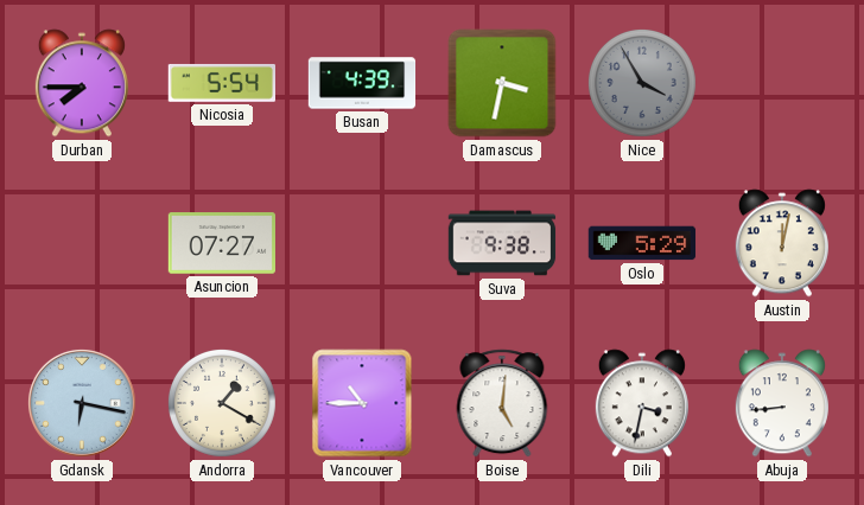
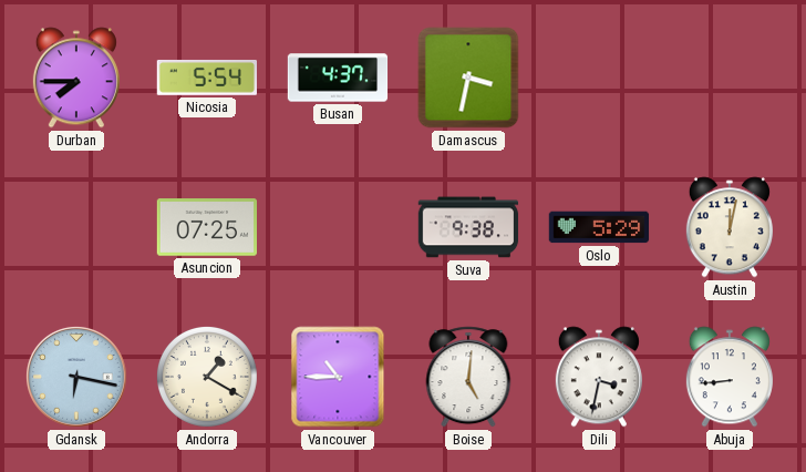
Busan: 4:39 -> 4:37
Nice: 3:55 -> none
Asuncion: 07:27 -> 07:25
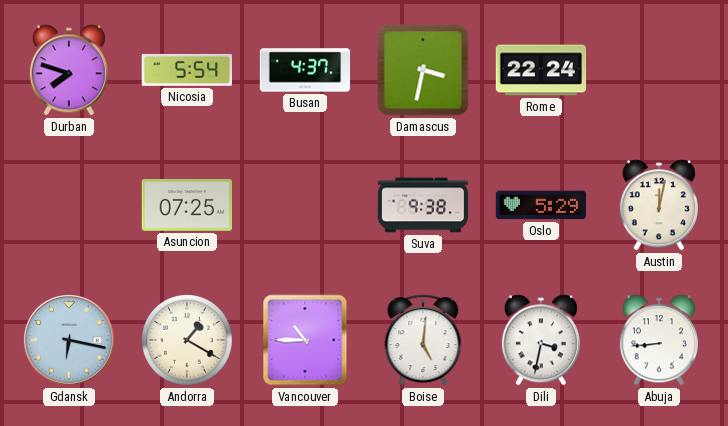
Durban: 7:45 -> 7:48
Rome: none -> 22:24
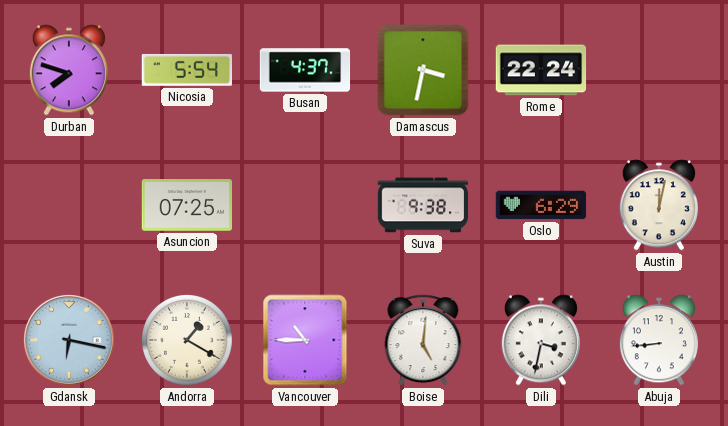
Oslo: 5:29 -> 6:29
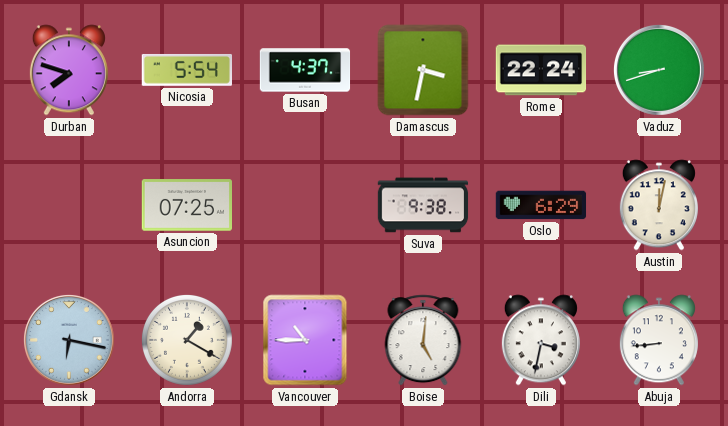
Vaduz: none -> 8:42
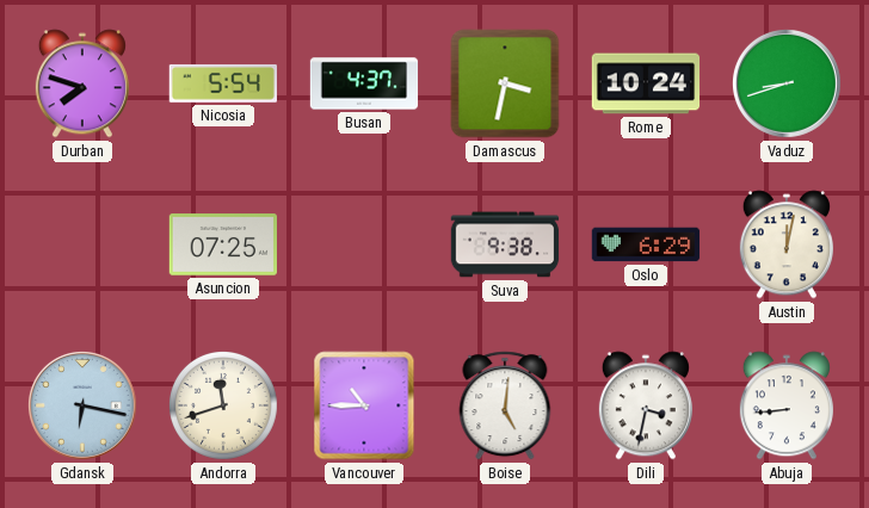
Rome: 22:24 -> 10:24
Andorra: 1:20 -> 11:42
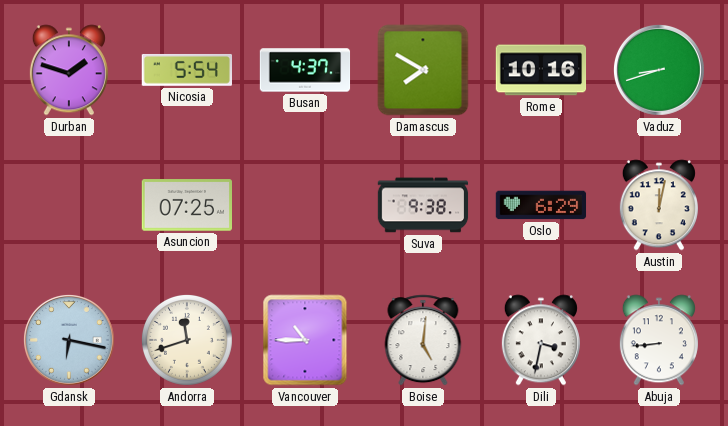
Durban: 7:48 -> 1:48
Damascus: 3:32 -> 7:50
Rome: 10:24 -> 10:16
